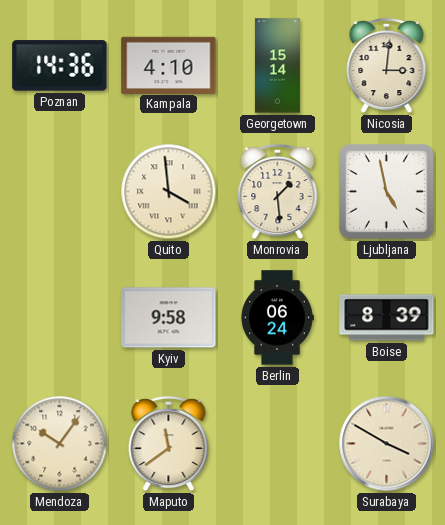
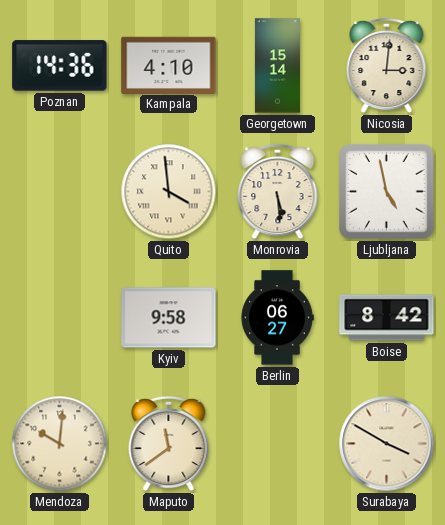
Monrovia: 1:29 -> 5:29
Berlin: 06:24 -> 06:27
Boise: 8:39 -> 8:42
Mendoza: 10:06 -> 10:01
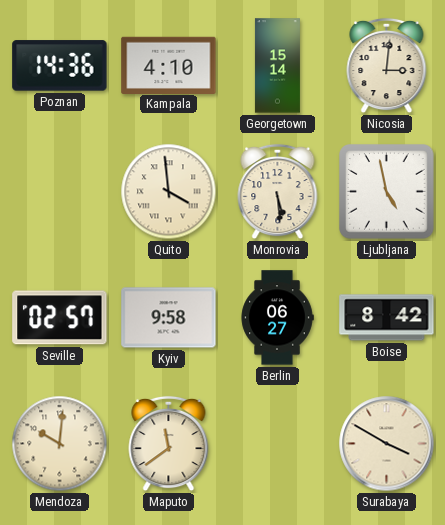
Seville: none -> 02:57
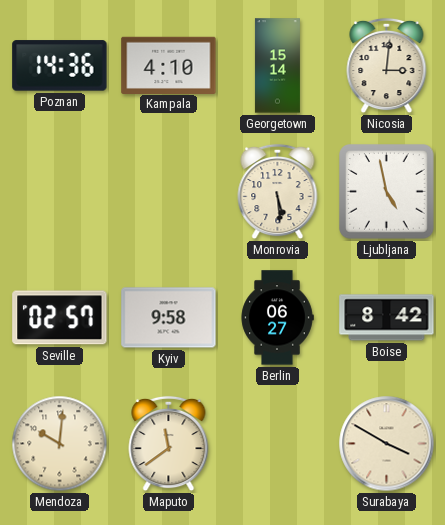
Quito: 3:59 -> none
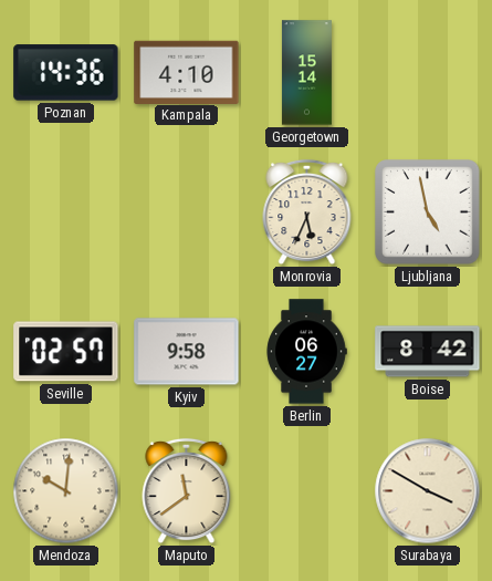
Nicosia: 3:01 -> none
Monrovia: 5:29 -> 5:34
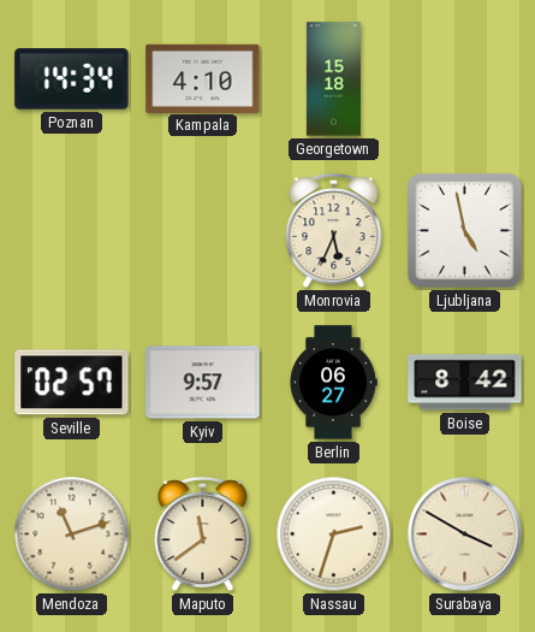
Poznan: 14:36 -> 14:34
Georgetown: 15:14 -> 15:18
Kyiv: 9:58 -> 9:57
Mendoza: 10:01 -> 11:12
Nassau: none -> 2:33
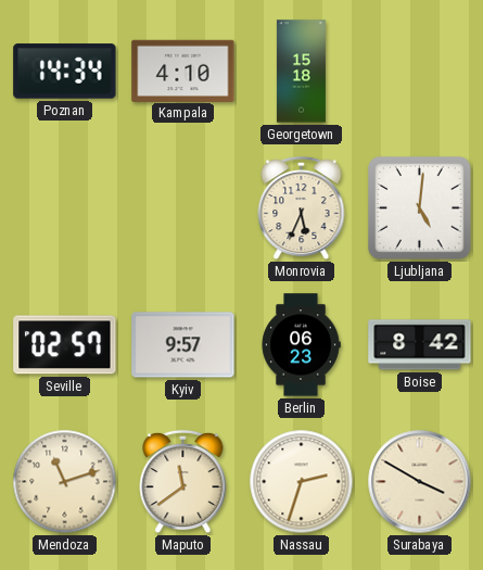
Ljubljana: 4:58 -> 5:01
Berlin: 06:27 -> 06:23
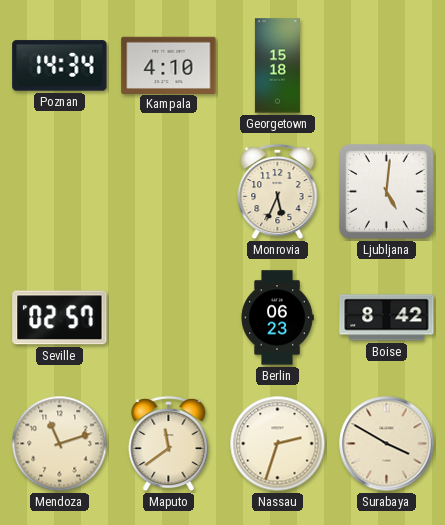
Kyiv: 9:57 -> none
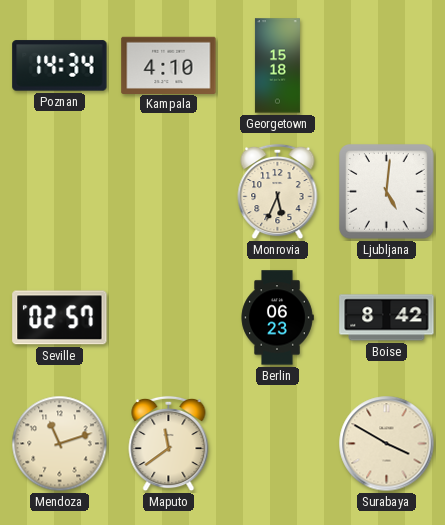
Nassau: 2:33 -> none
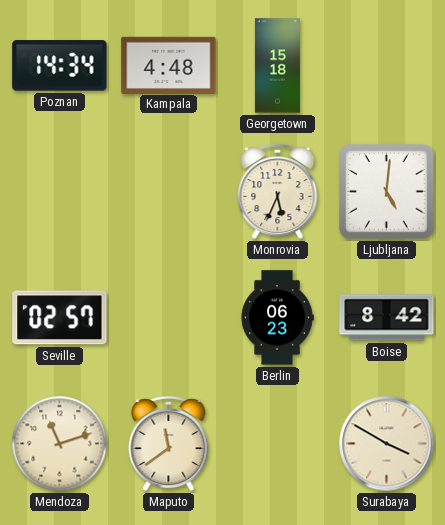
Kampala: 4:10 -> 4:48
